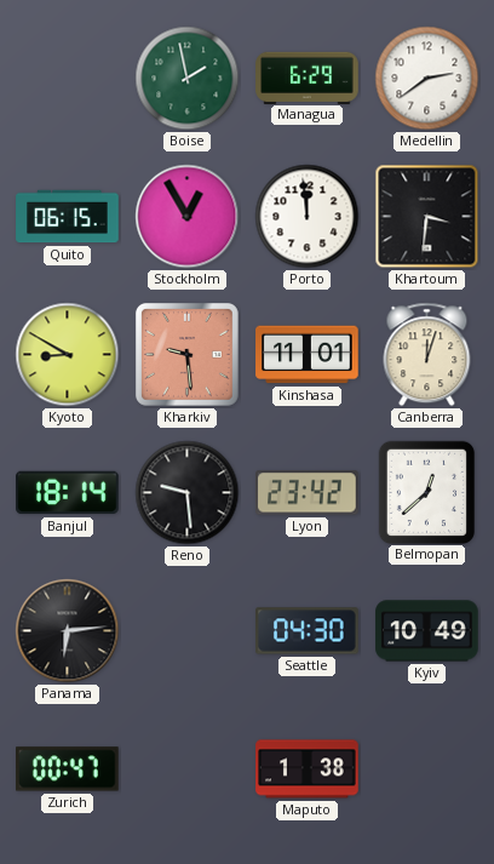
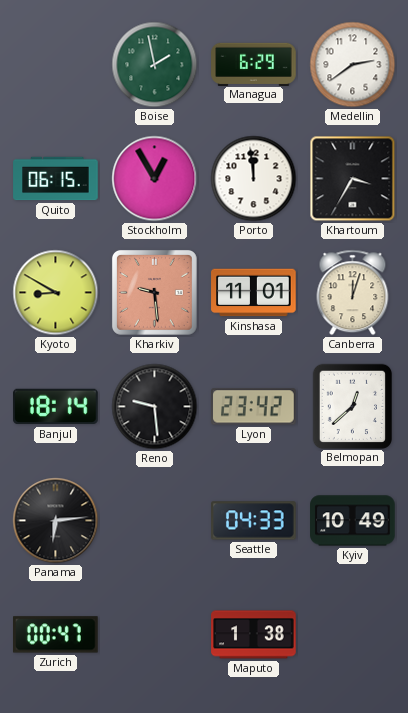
Khartoum: 3:31 -> 3:35
Seattle: 04:30 -> 04:33
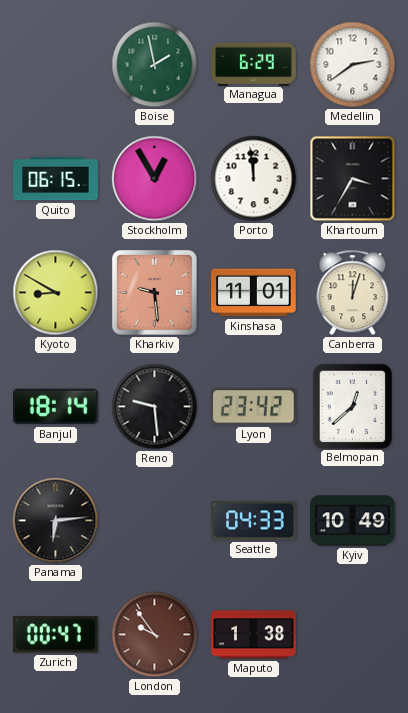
London: none -> 9:54
